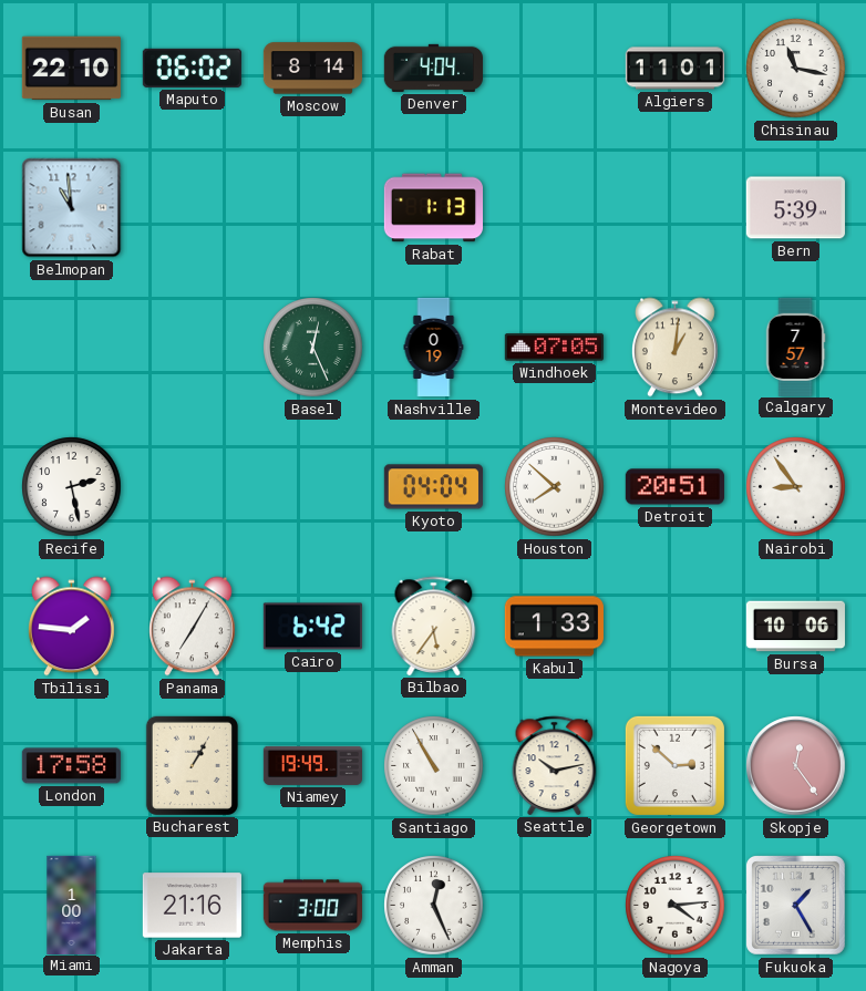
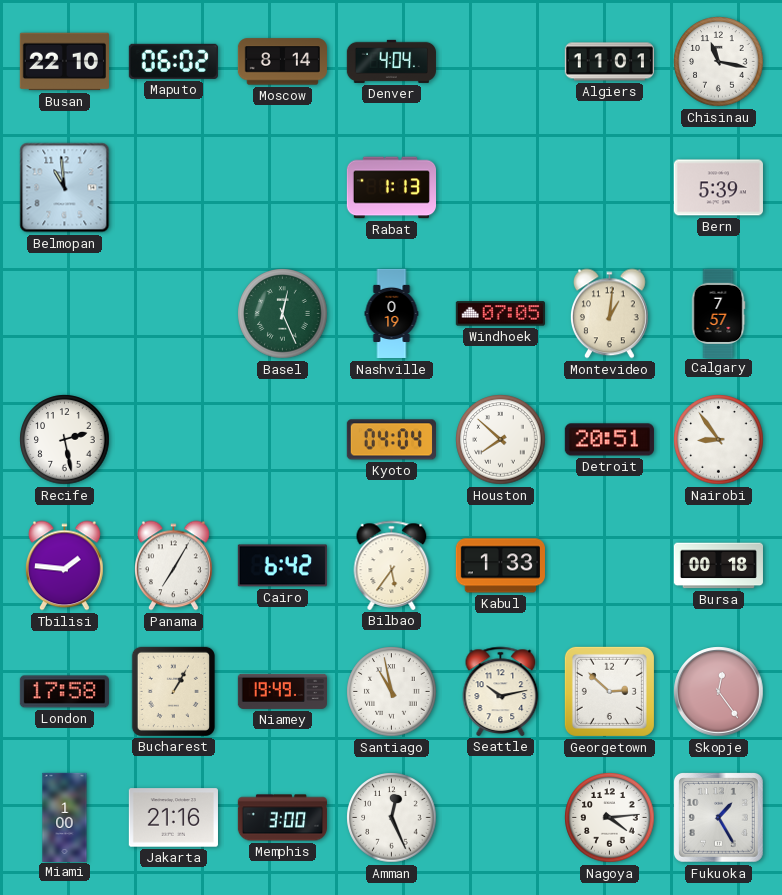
Bursa: 10:06 -> 00:18
Santiago: 10:55 -> 10:58
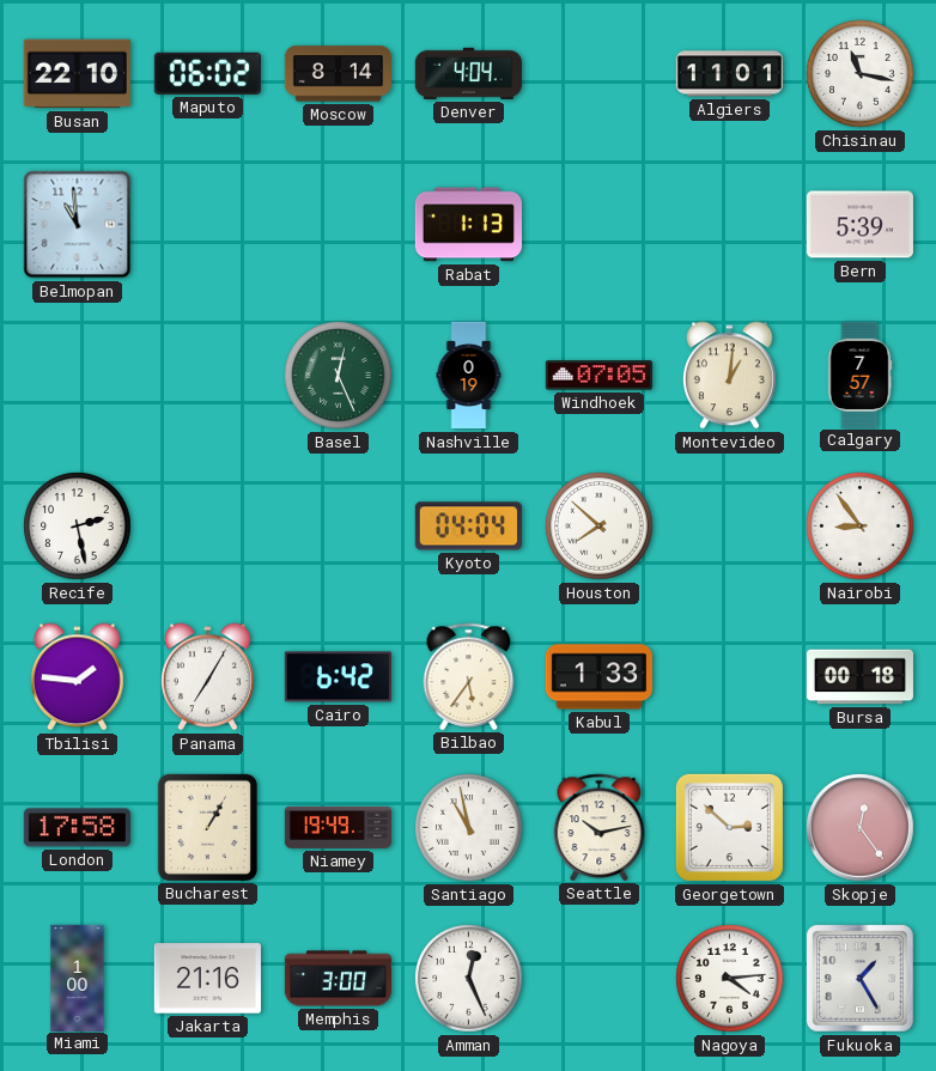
Detroit: 20:51 -> none
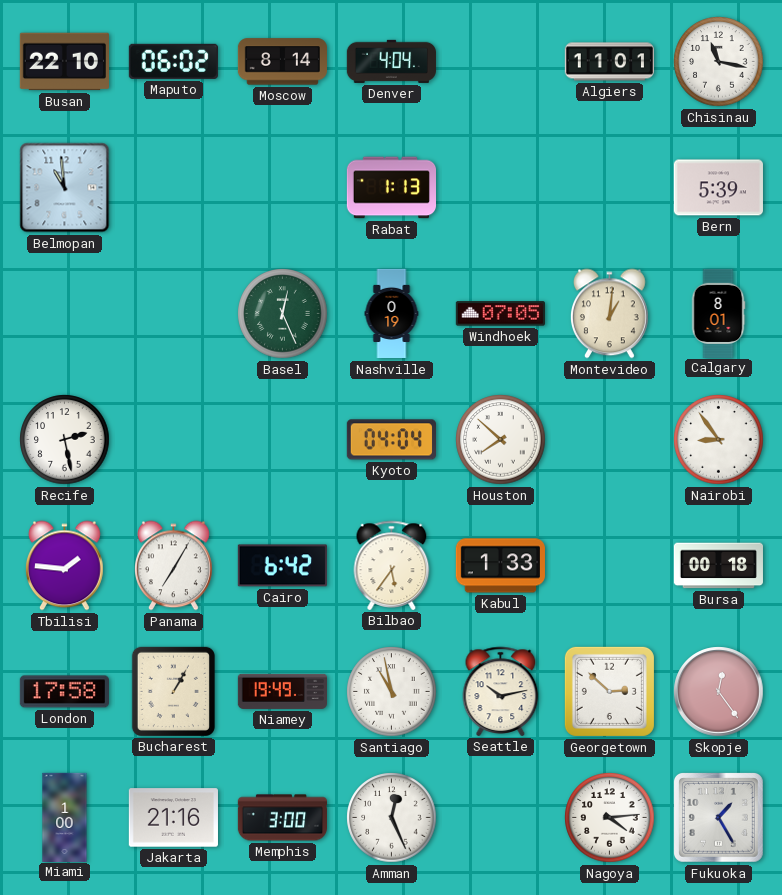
Calgary: 7:57 -> 8:01
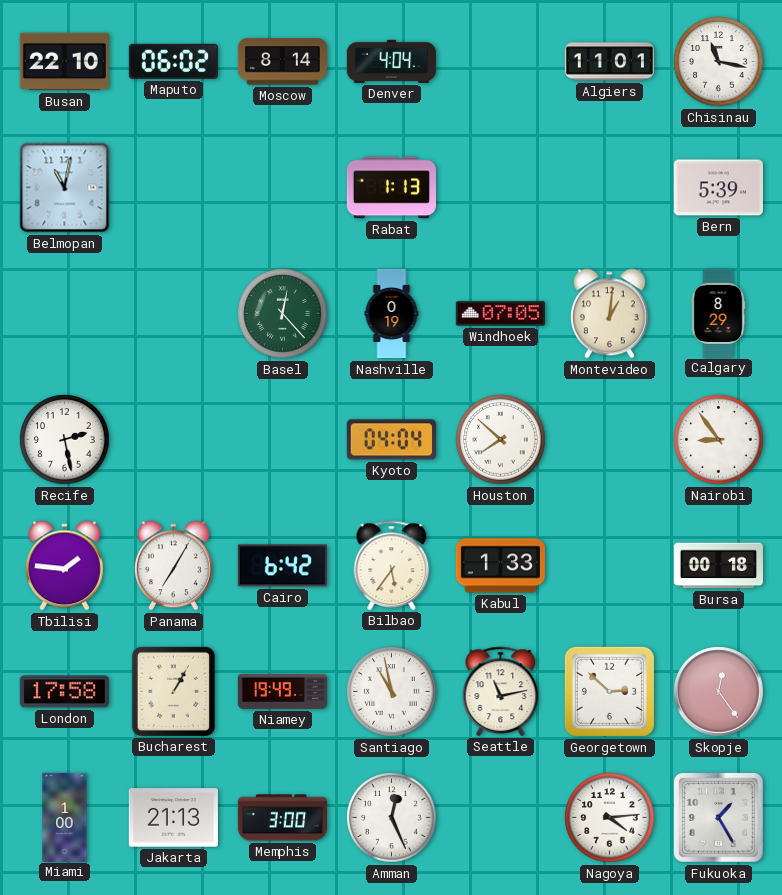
Belmopan: 10:59 -> 11:02
Basel: 12:26 -> 12:23
Calgary: 8:01 -> 8:29
Seattle: 10:13 -> 11:13
Jakarta: 21:16 -> 21:13
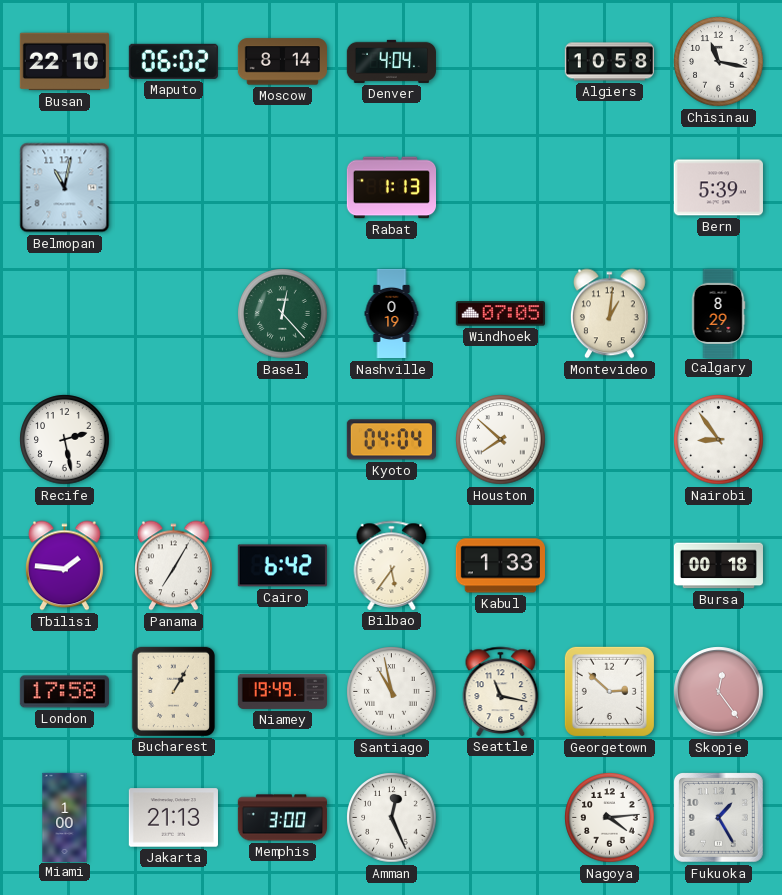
Algiers: 11:01 -> 10:58
Seattle: 11:13 -> 11:17
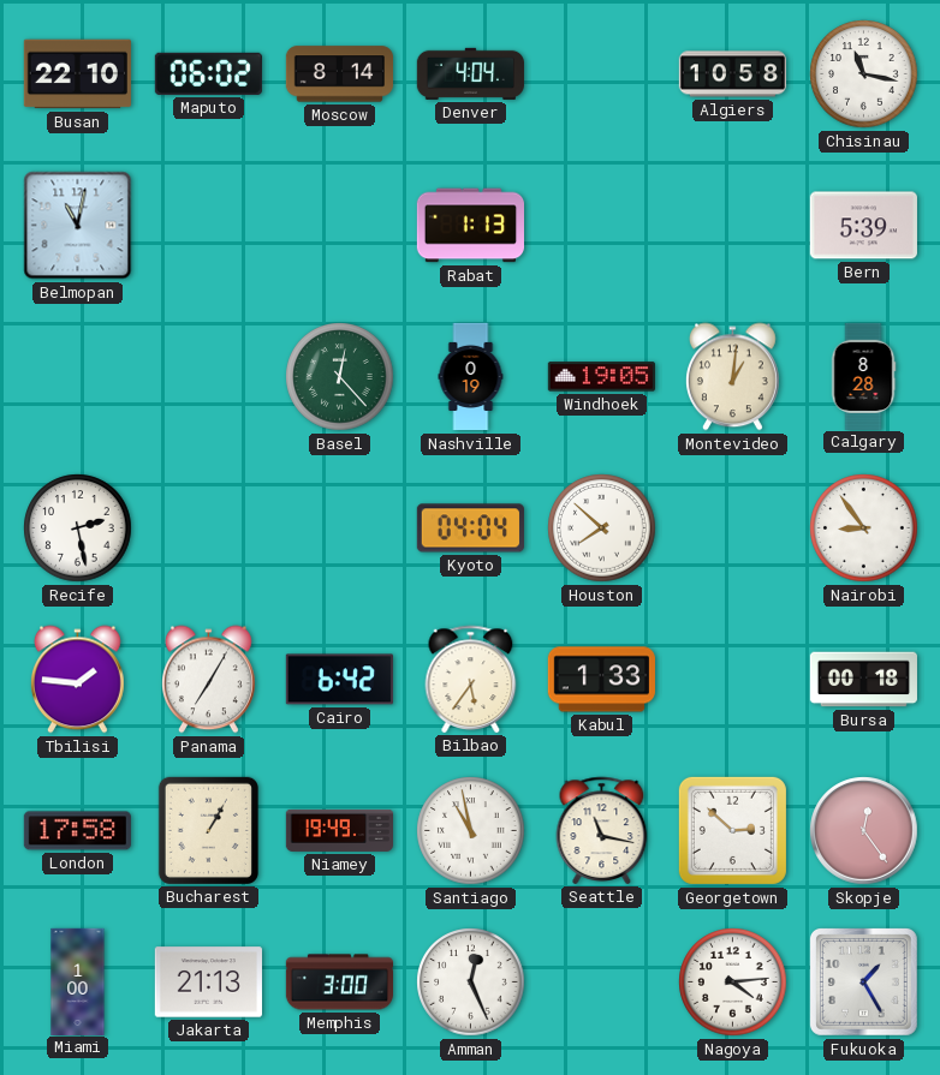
Windhoek: 07:05 -> 19:05
Calgary: 8:29 -> 8:28
